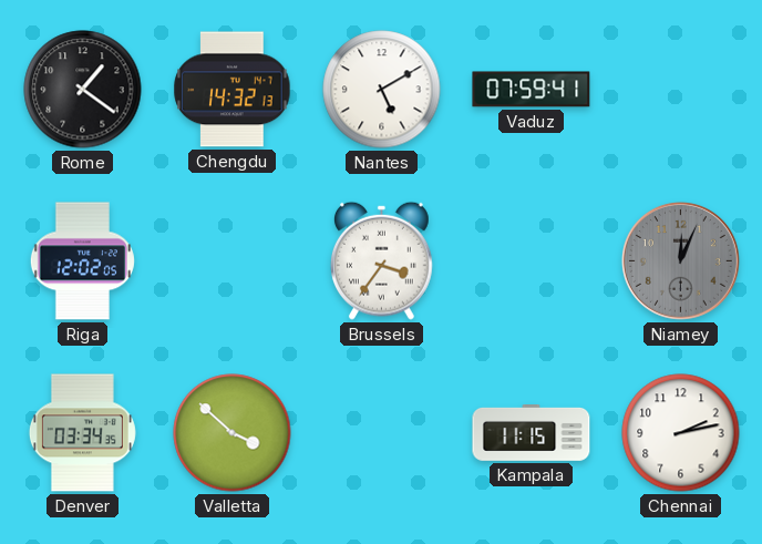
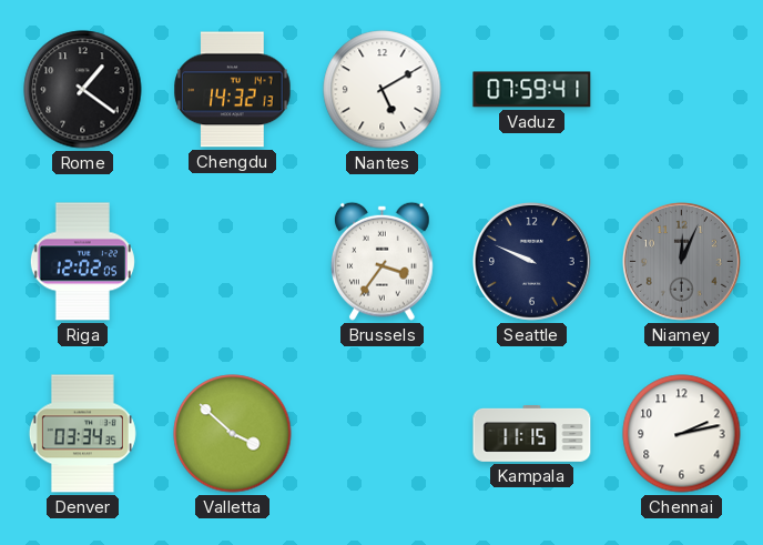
Seattle: none -> 9:49
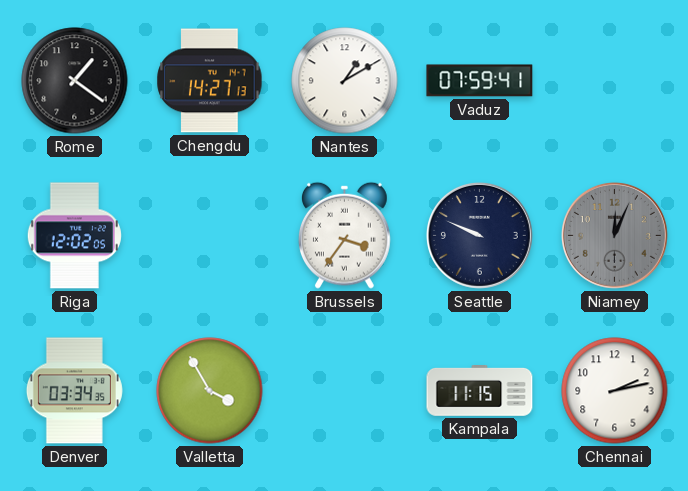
Chengdu: 14:32 -> 14:27
Nantes: 5:10 -> 1:10
Valletta: 3:52 -> 3:55
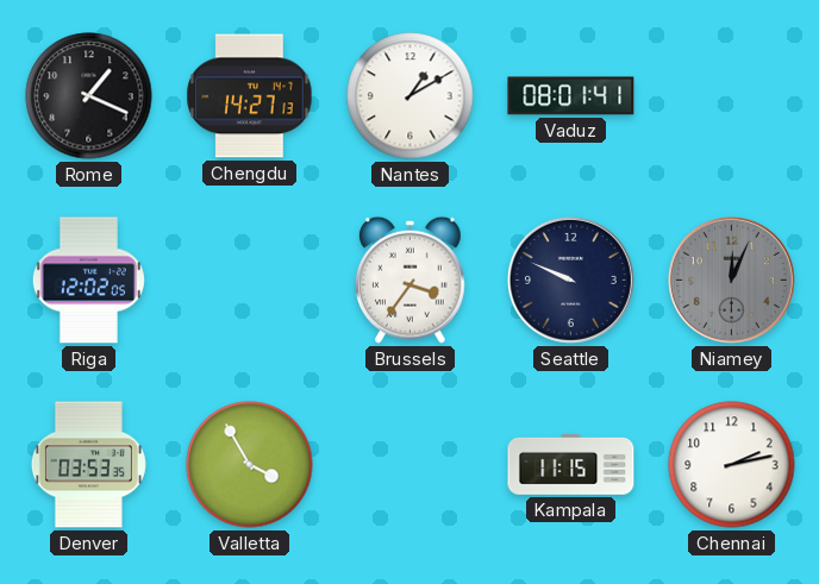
Rome: 1:21 -> 1:19
Vaduz: 07:59 -> 08:01
Denver: 03:34 -> 03:53
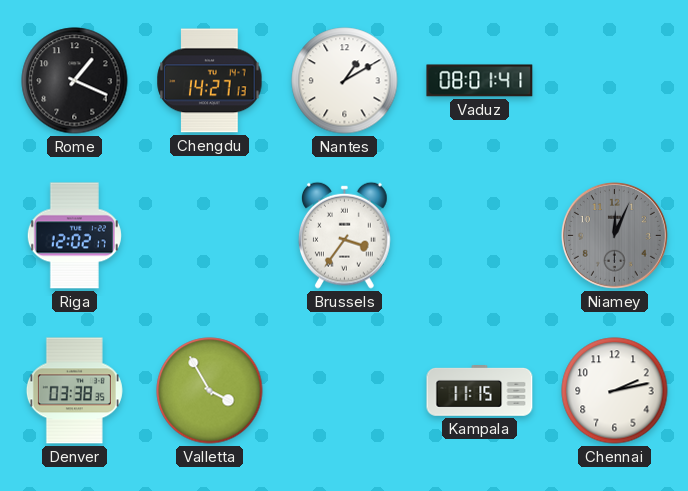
Riga: 12:02:05 -> 12:02:17
Seattle: 9:49 -> none
Denver: 03:53 -> 03:38
